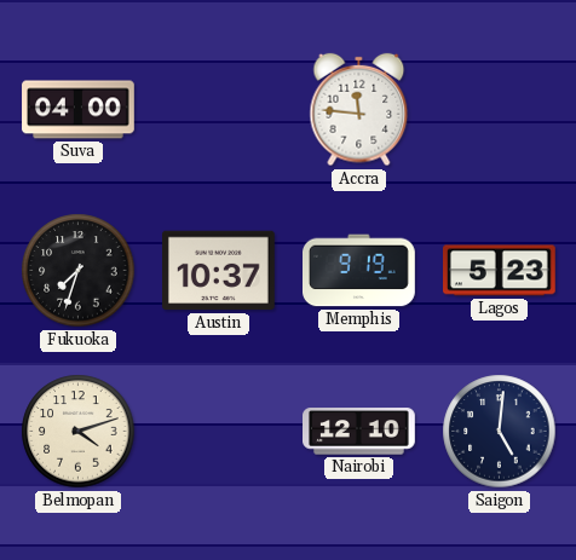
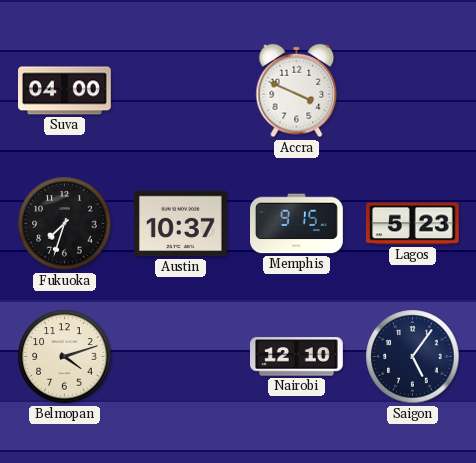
Accra: 11:46 -> 3:49
Memphis: 9:19 -> 9:15
Saigon: 5:01 -> 5:06
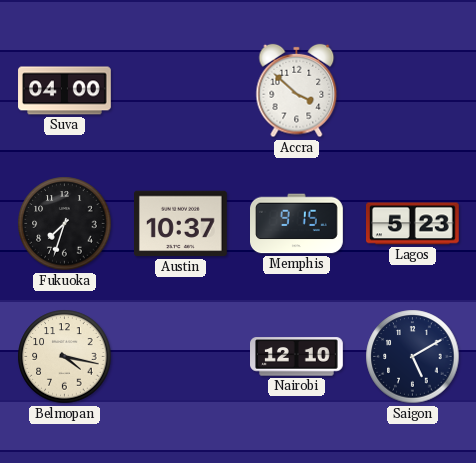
Accra: 3:49 -> 3:52
Belmopan: 4:12 -> 4:17
Saigon: 5:06 -> 5:10
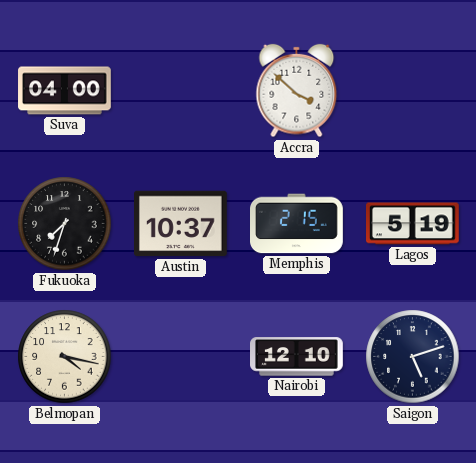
Memphis: 9:15 -> 2:15
Lagos: 5:23 -> 5:19
Saigon: 5:10 -> 5:12
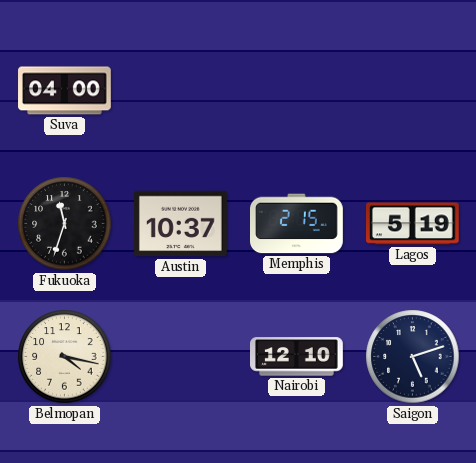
Accra: 3:52 -> none
Fukuoka: 7:33 -> 11:33
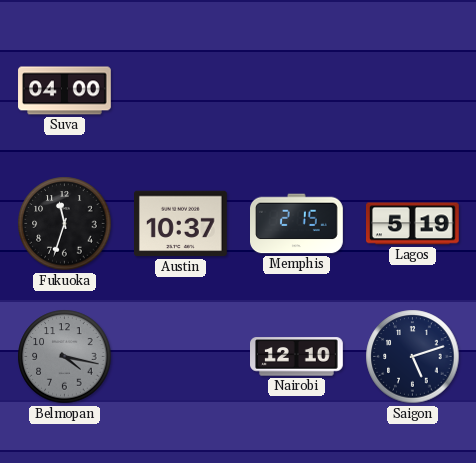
Belmopan dial: cream -> grey
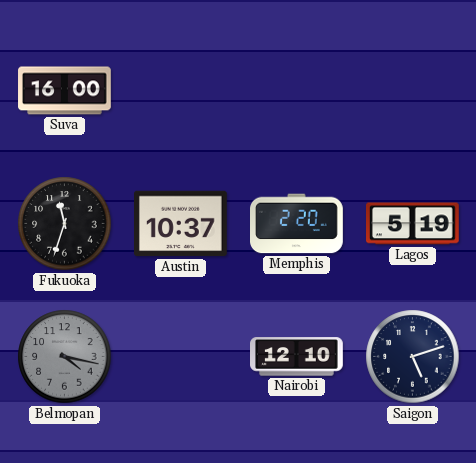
Suva: 04:00 -> 16:00
Memphis: 2:15 -> 2:20
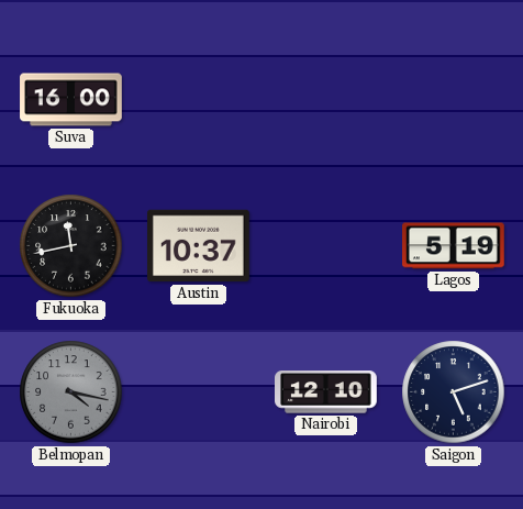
Fukuoka: 11:33 -> 11:43
Memphis: 2:20 -> none
